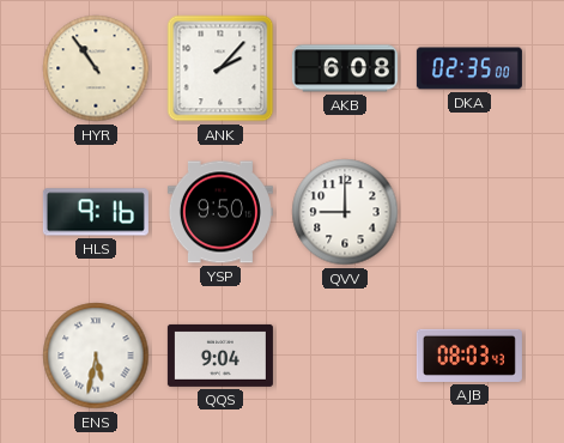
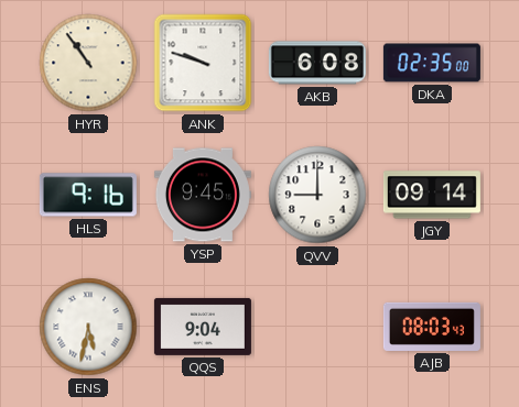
ANK: 2:07 -> 9:48
YSP: 9:50 -> 9:45
JGY: none -> 09:14
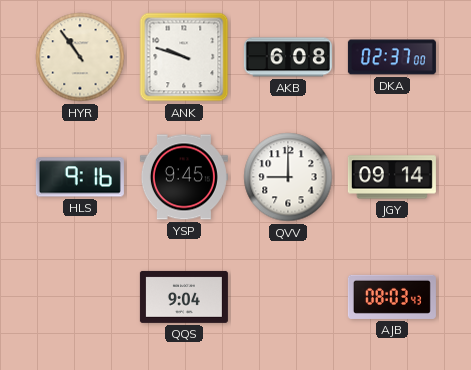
DKA: 02:35 -> 02:37
ENS: 5:32 -> none
